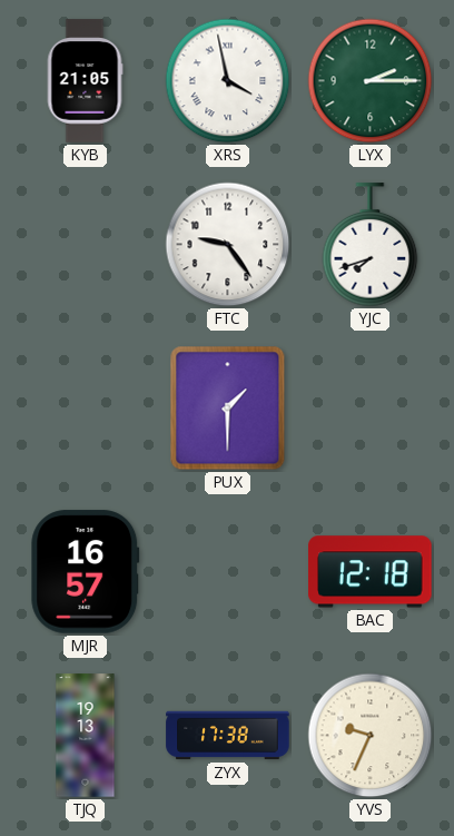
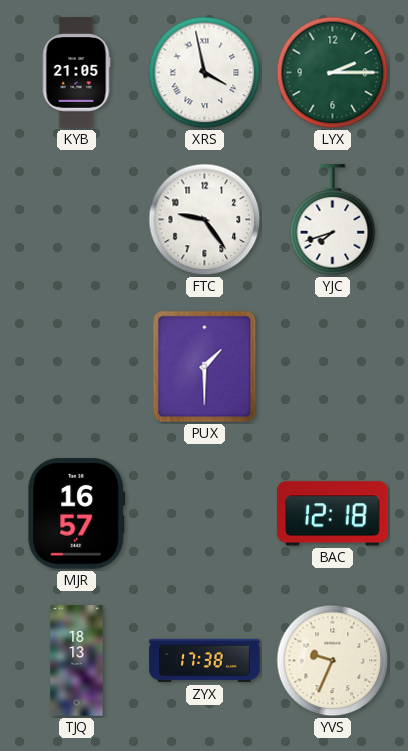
TJQ: 19:13 -> 18:13
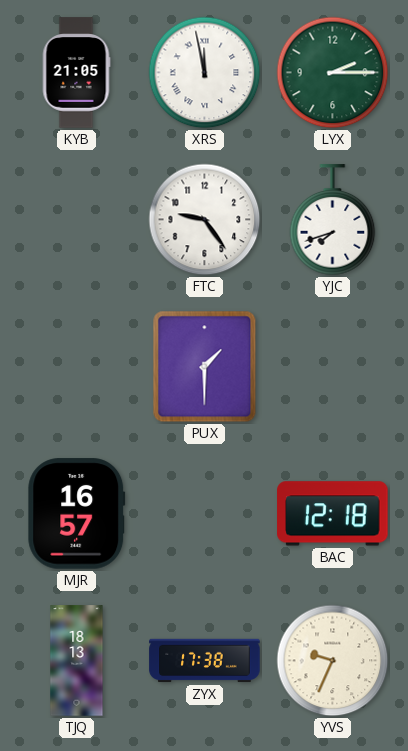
XRS: 3:58 -> 11:58
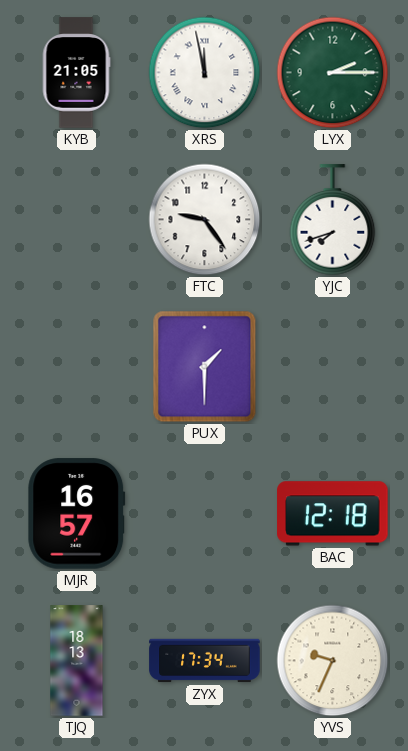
ZYX: 17:38 -> 17:34
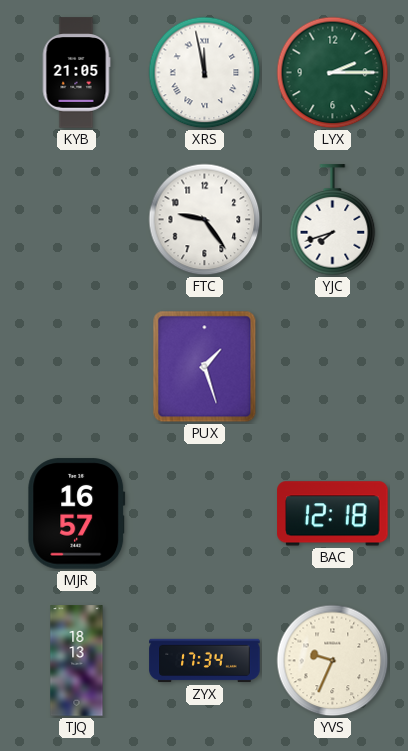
PUX: 1:30 -> 1:27
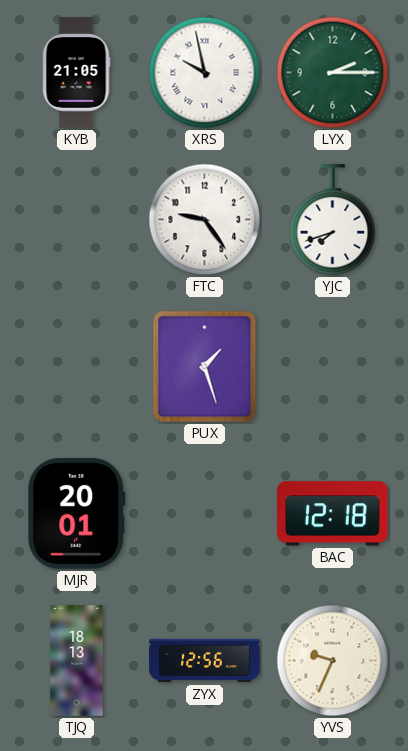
XRS: 11:58 -> 9:58
MJR: 16:57 -> 20:01
ZYX: 17:34 -> 12:56
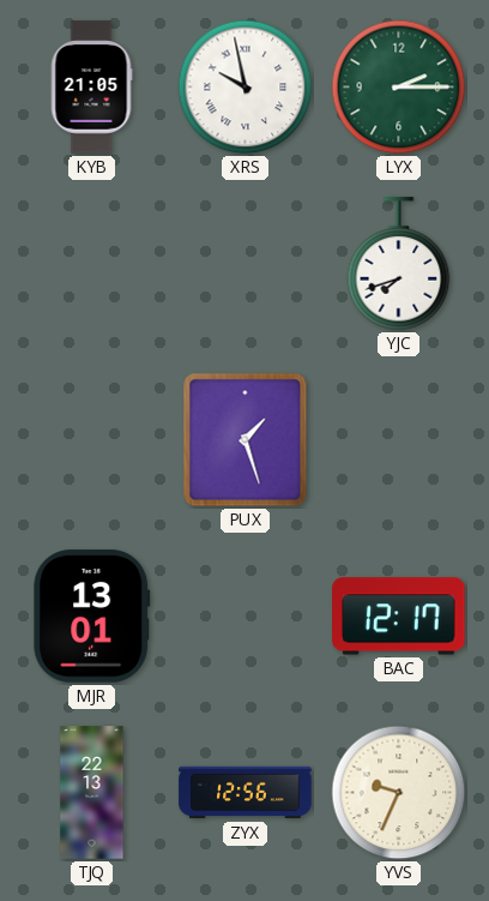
FTC: 9:24 -> none
MJR: 20:01 -> 13:01
BAC: 12:18 -> 12:17
TJQ: 18:13 -> 22:13
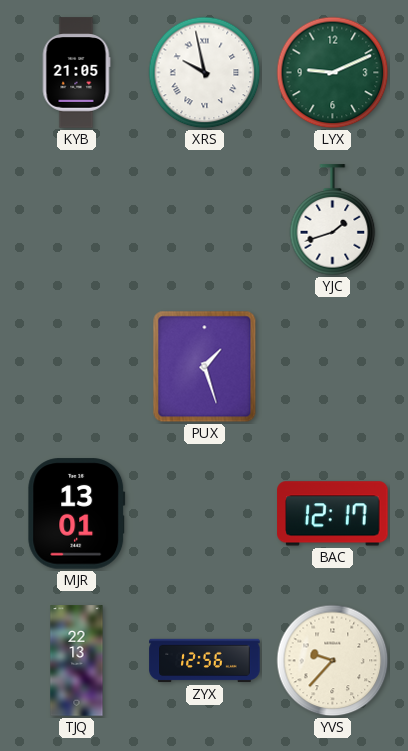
LYX: 2:15 -> 9:11
YJC: 7:42 -> 1:42
YVS: 9:34 -> 9:37
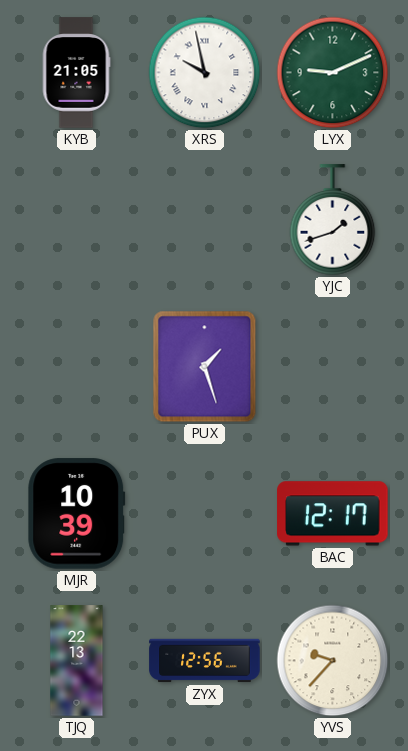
MJR: 13:01 -> 10:39
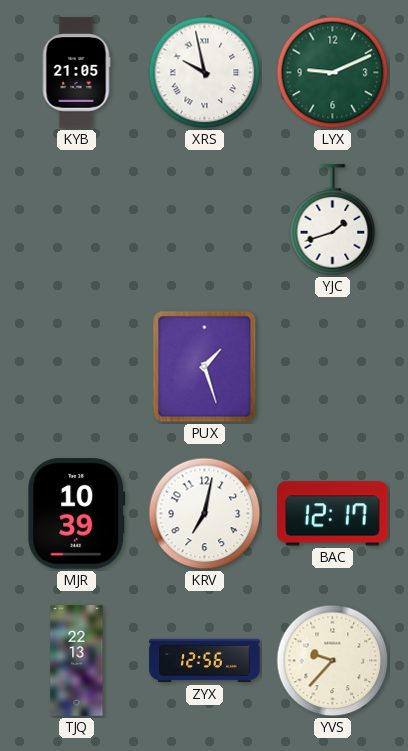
KRV: none -> 7:02
